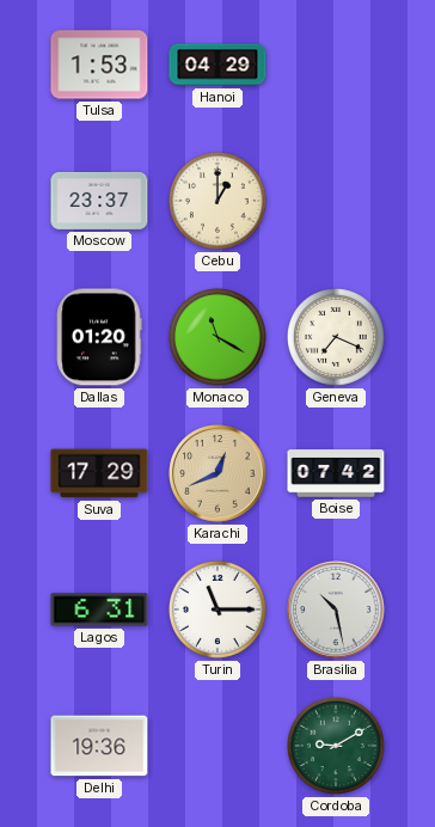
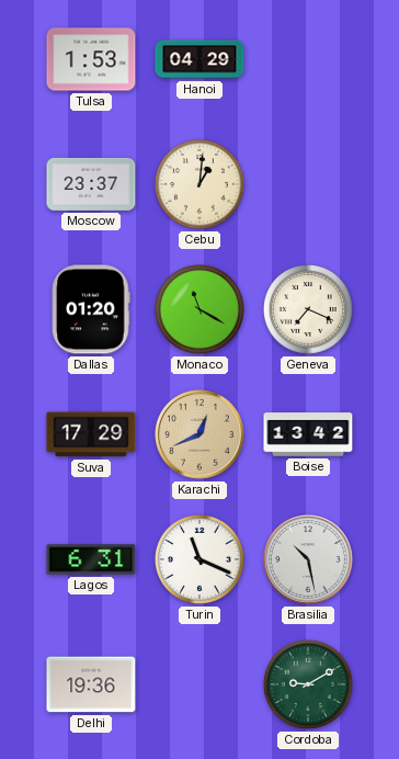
Cebu: 1:00 -> 1:01
Boise: 07:42 -> 13:42
Turin: 11:15 -> 11:19
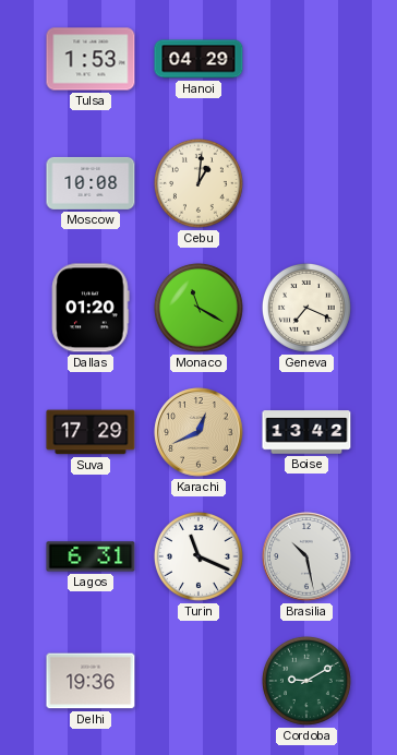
Moscow: 23:37 -> 10:08
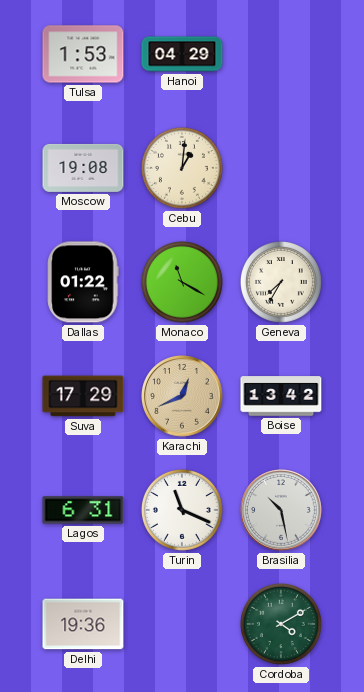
Moscow: 10:08 -> 19:08
Dallas: 01:20 -> 01:22
Geneva: 7:19 -> 7:35
Cordoba: 9:10 -> 4:10
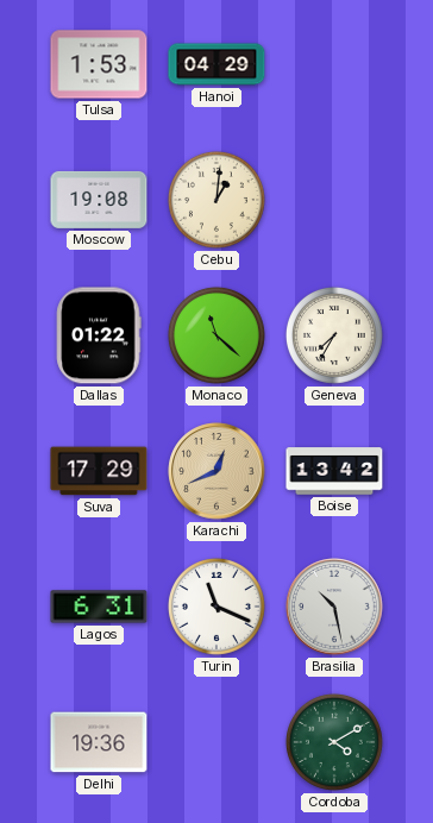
Monaco: 11:20 -> 11:22
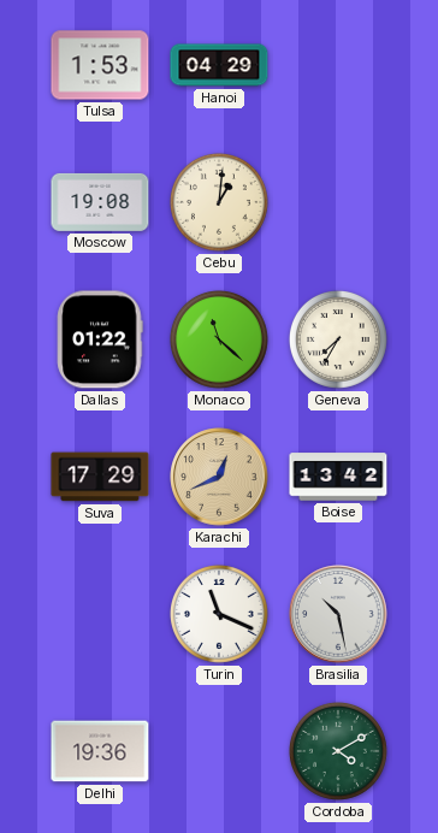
Lagos: 6:31 -> none
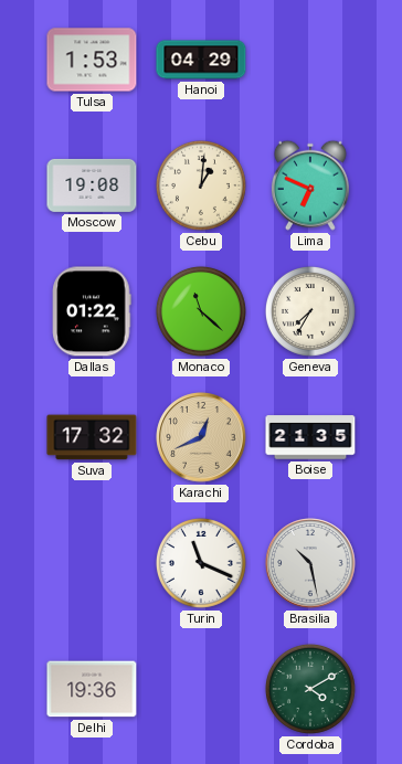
Lima: none -> 6:49
Suva: 17:29 -> 17:32
Boise: 13:42 -> 21:35
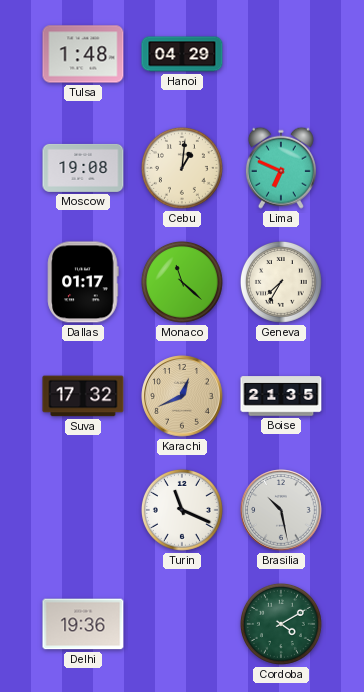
Tulsa: 1:53 -> 1:48
Dallas: 01:22 -> 01:17
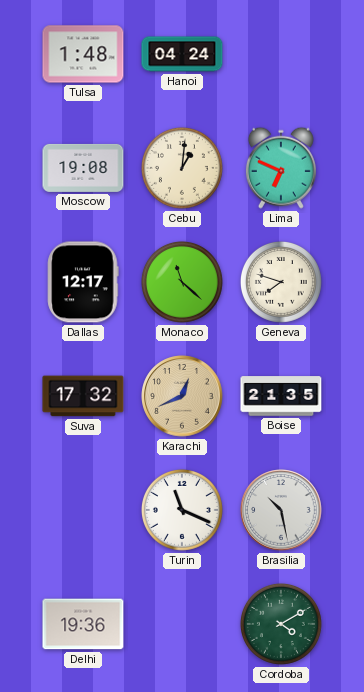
Hanoi: 04:29 -> 04:24
Dallas: 01:17 -> 12:17
Geneva: 7:35 -> 7:48
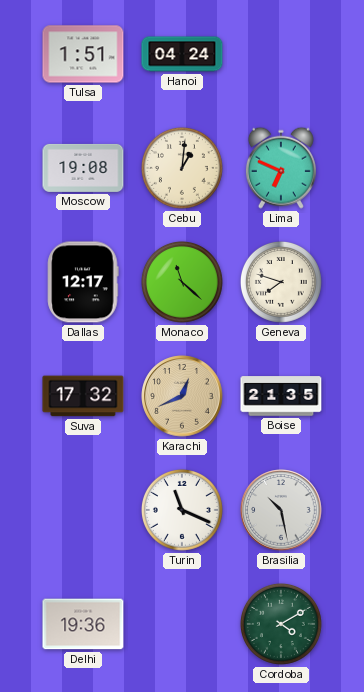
Tulsa: 1:48 -> 1:51
